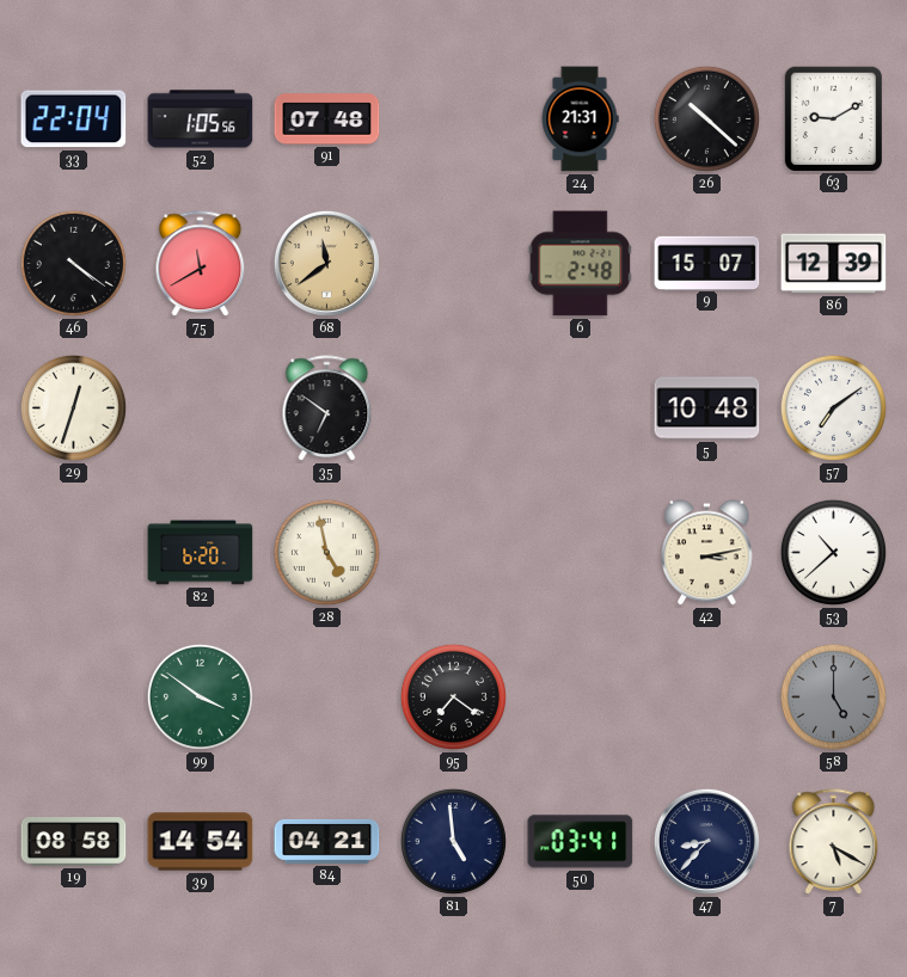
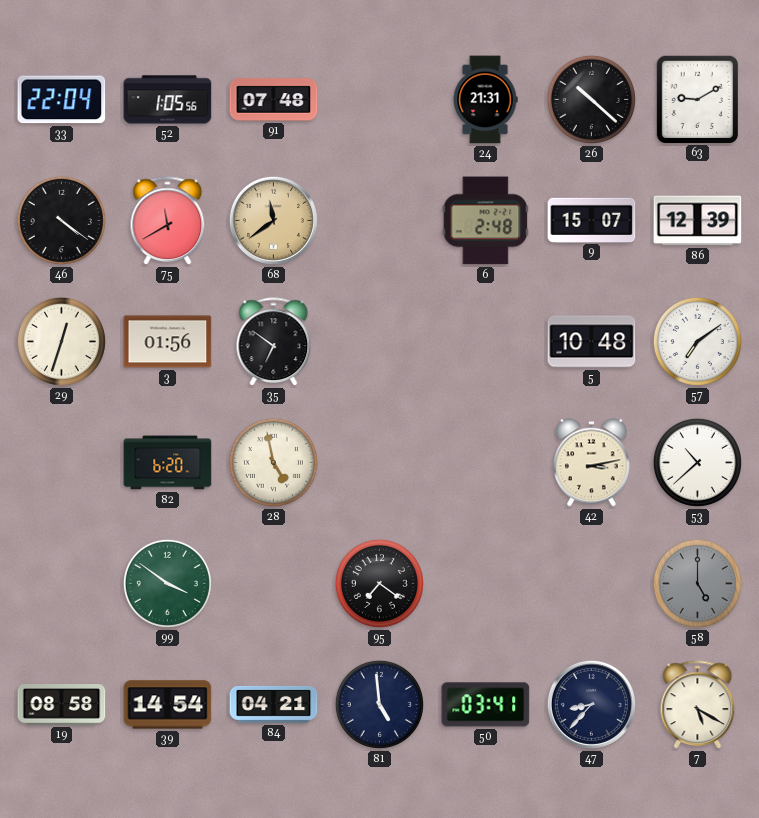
3: none -> 01:56
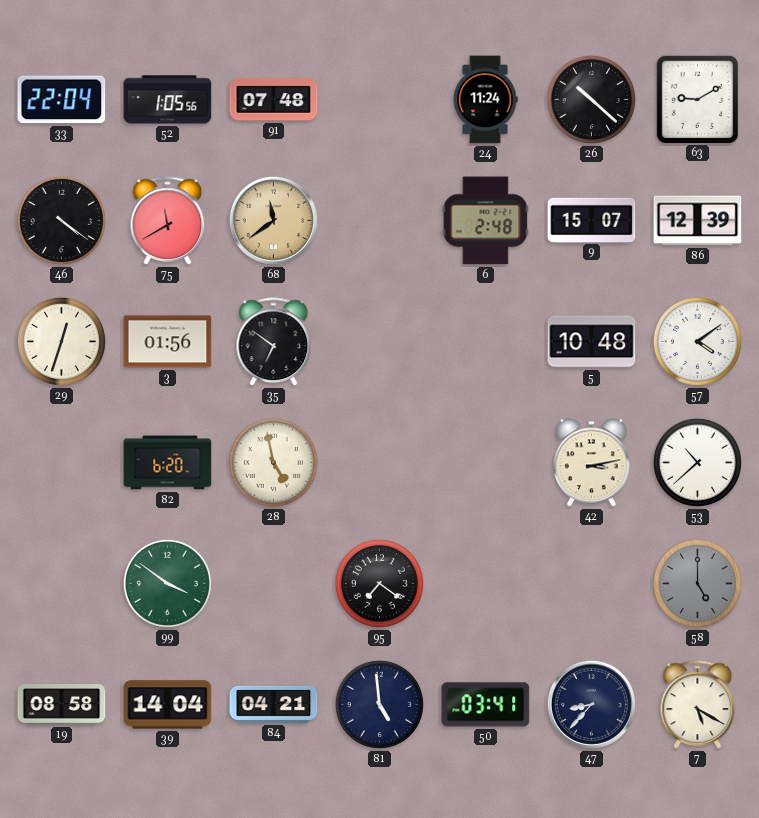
24: 21:31 -> 11:24
57: 7:09 -> 4:09
39: 14:54 -> 14:04
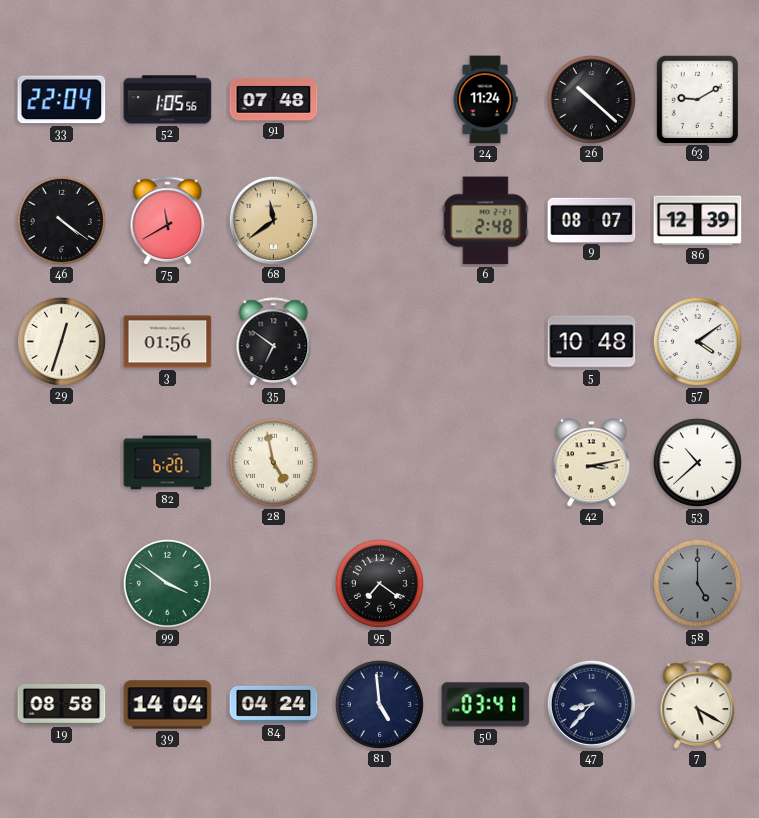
9: 15:07 -> 08:07
84: 04:21 -> 04:24
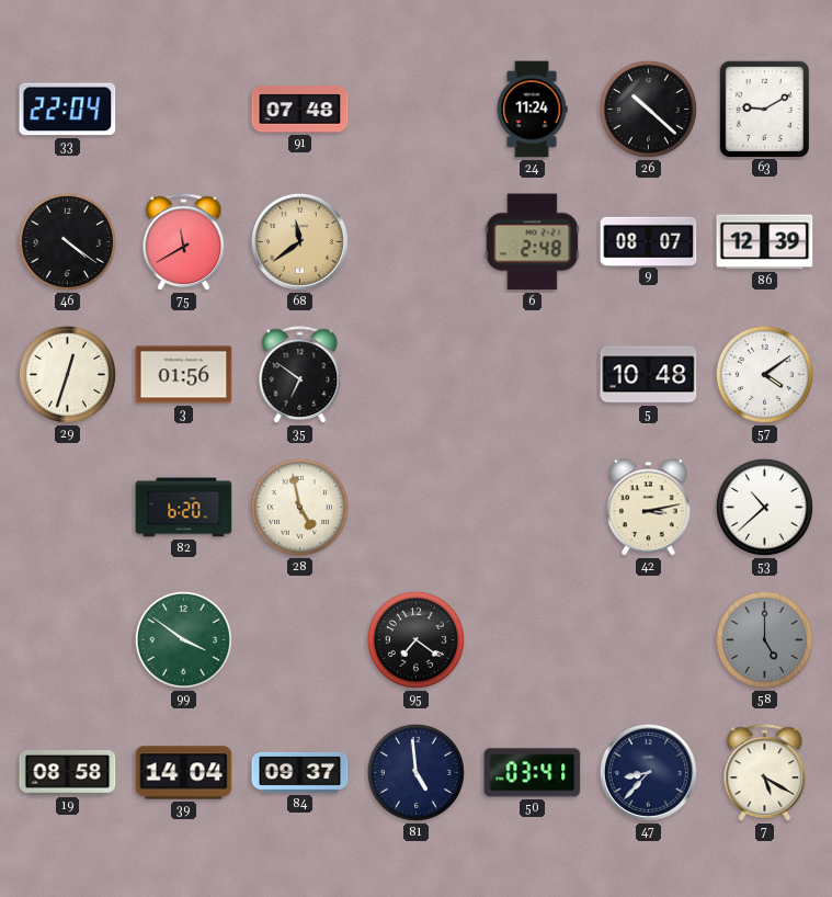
52: 1:05 -> none
84: 04:24 -> 09:37
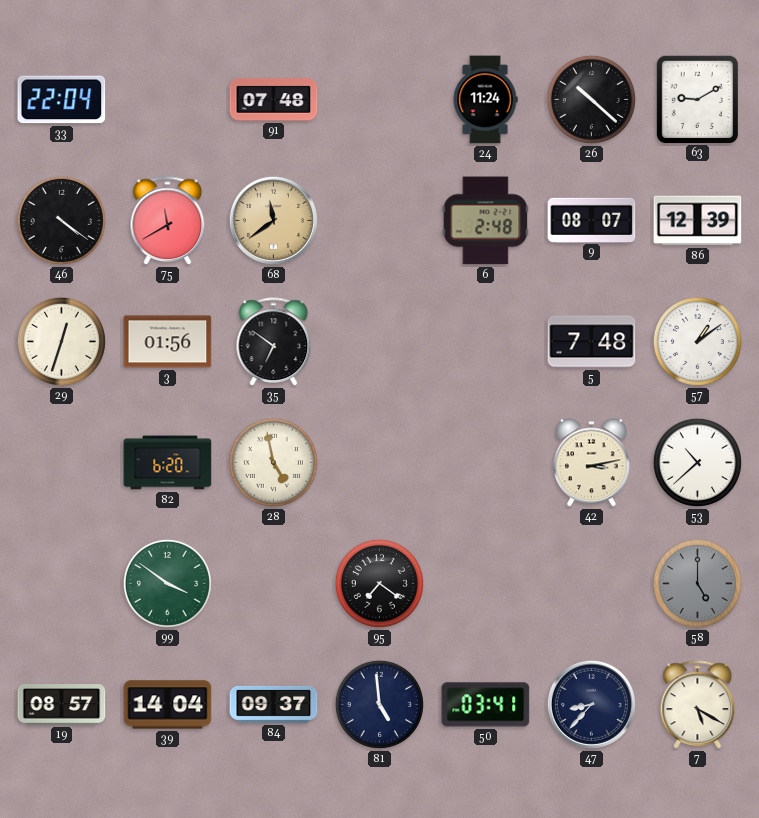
5: 10:48 -> 7:48
57: 4:09 -> 1:09
19: 08:58 -> 08:57
